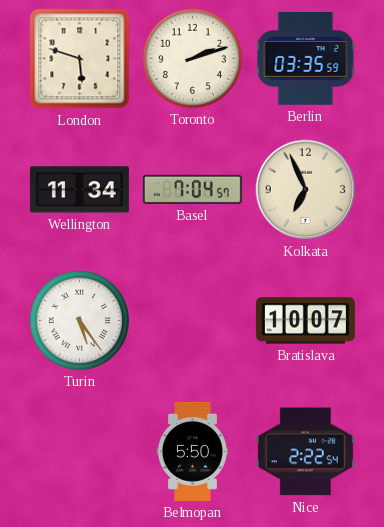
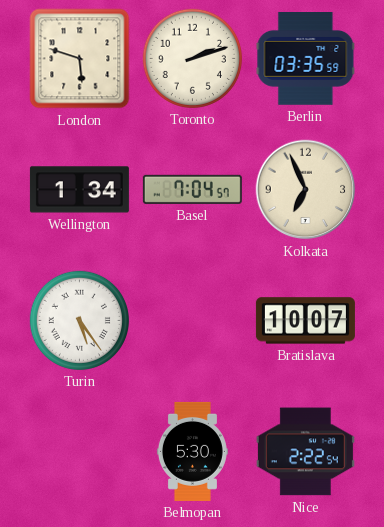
Wellington: 11:34 -> 1:34
Belmopan: 5:50 -> 5:30
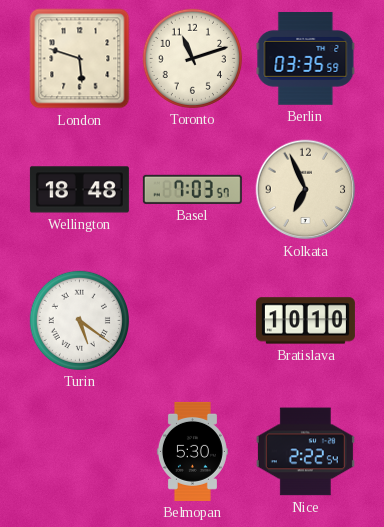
Toronto: 2:12 -> 11:12
Wellington: 1:34 -> 18:48
Basel: 7:04 -> 7:03
Turin: 5:24 -> 5:21
Bratislava: 10:07 -> 10:10
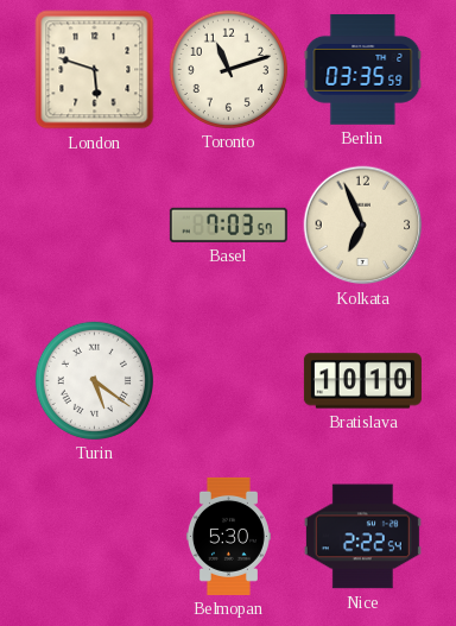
Wellington: 18:48 -> none
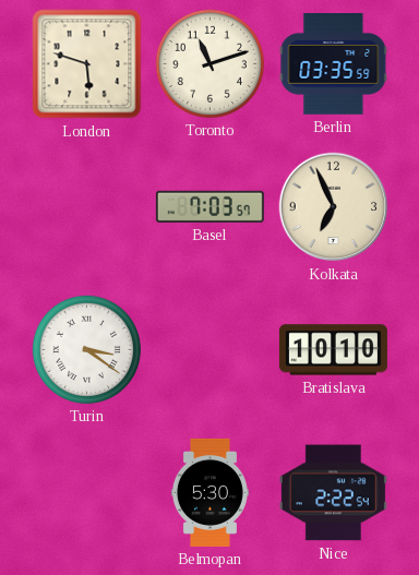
Turin: 5:21 -> 3:21
